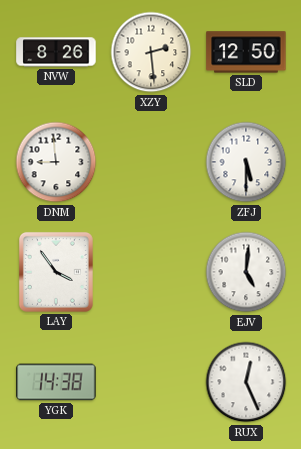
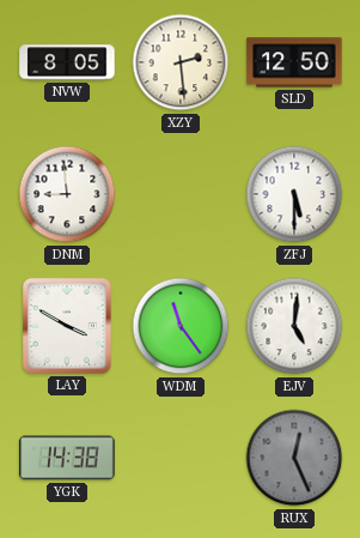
NVW: 8:26 -> 8:05
LAY: 3:54 -> 3:50
WDM: none -> 11:24
RUX dial: white -> grey
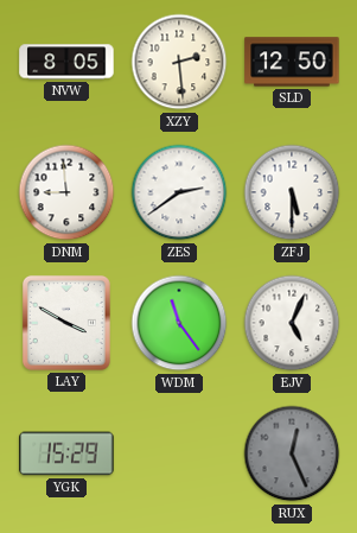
ZES: none -> 2:39
EJV: 5:01 -> 5:04
YGK: 14:38 -> 15:29
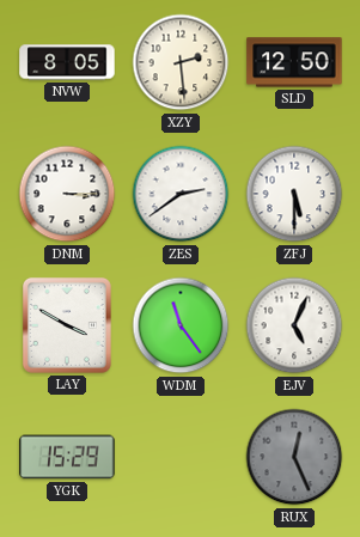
DNM: 8:59 -> 3:15
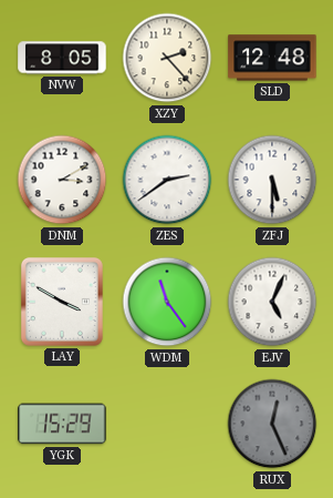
XZY: 2:29 -> 2:23
SLD: 12:50 -> 12:48
DNM: 3:15 -> 3:10
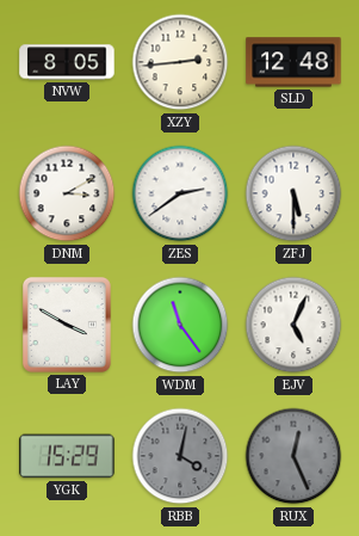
XZY: 2:23 -> 2:44
RBB: none -> 4:02
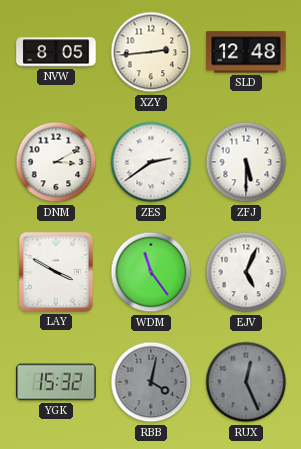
YGK: 15:29 -> 15:32
